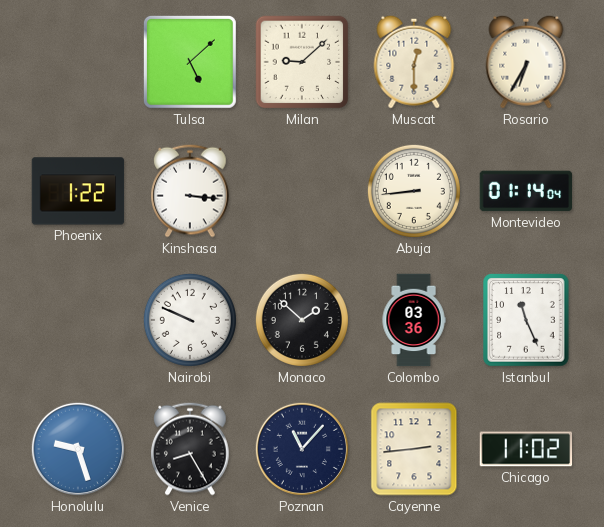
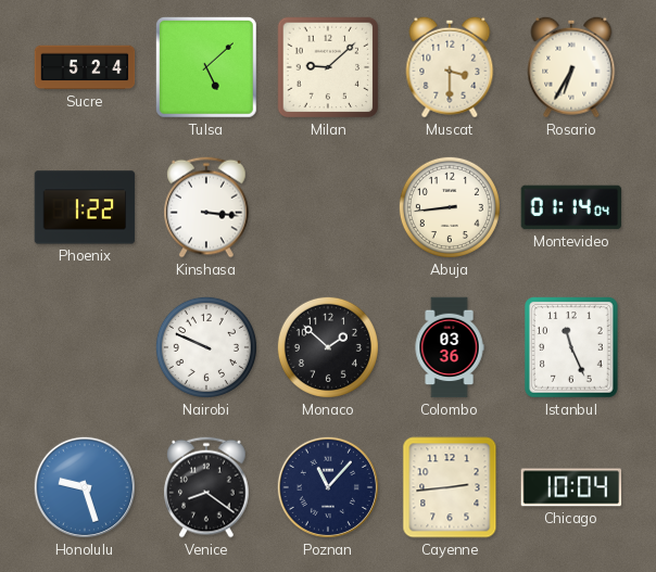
Sucre: none -> 5:24
Muscat: 12:30 -> 3:30
Venice: 8:25 -> 8:21
Chicago: 11:02 -> 10:04
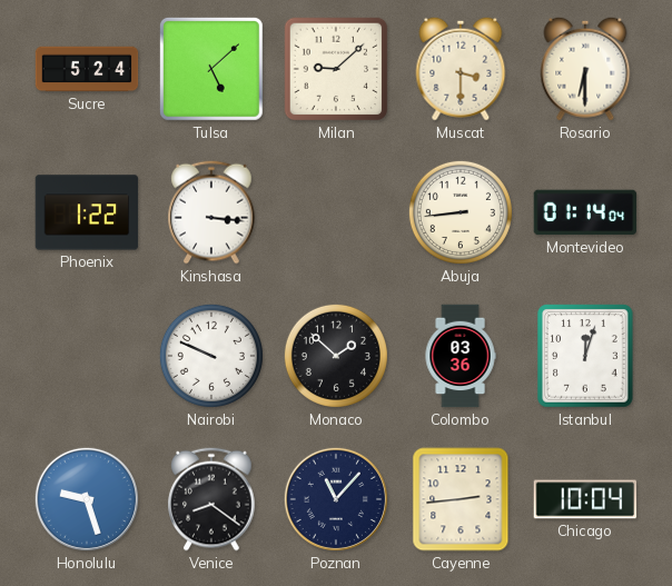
Rosario: 6:35 -> 6:30
Istanbul: 11:26 -> 12:03
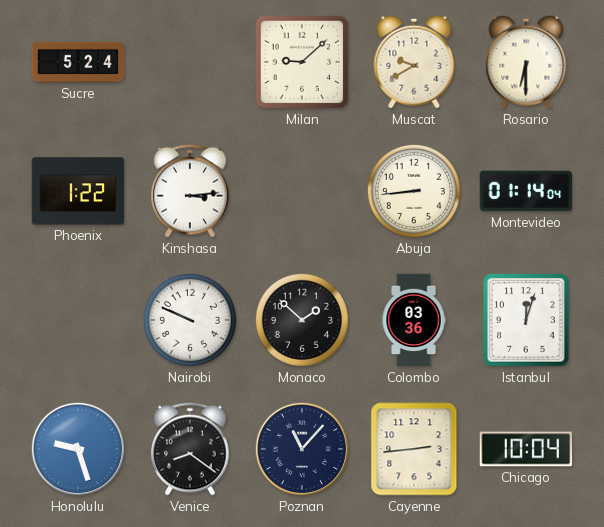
Tulsa: 5:08 -> none
Muscat: 3:30 -> 9:40
Kinshasa: 3:16 -> 3:14
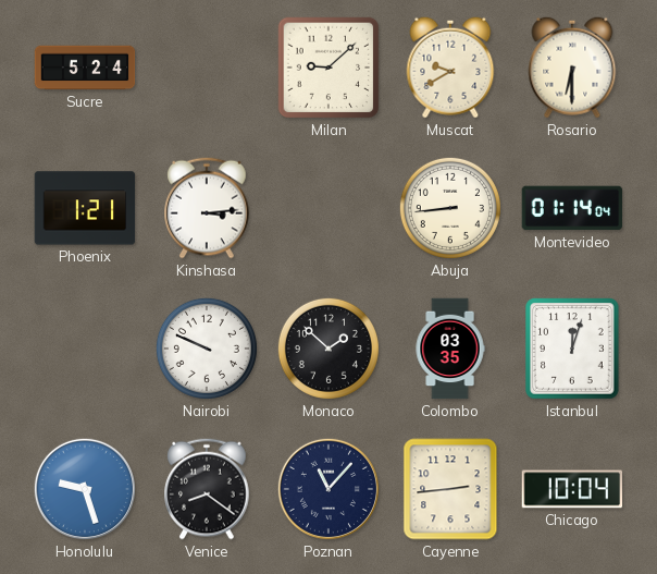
Phoenix: 1:22 -> 1:21
Colombo: 03:36 -> 03:35
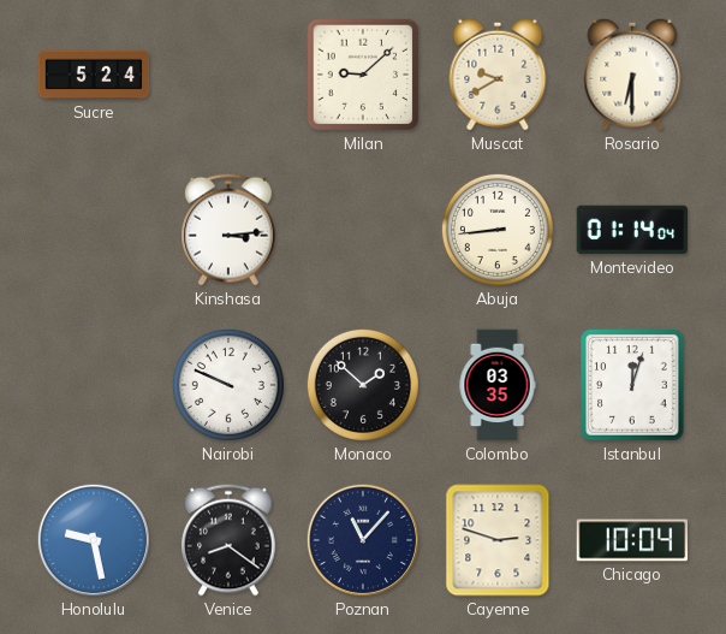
Phoenix: 1:21 -> none
Honolulu: 9:27 -> 9:28
Cayenne: 2:44 -> 2:48
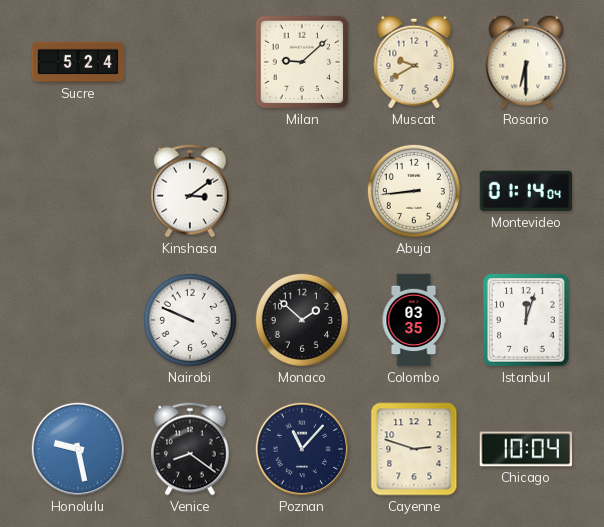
Kinshasa: 3:14 -> 3:09
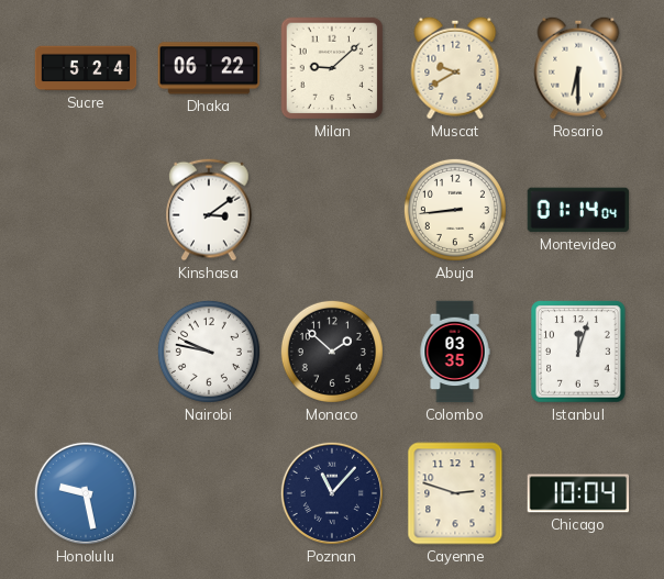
Dhaka: none -> 06:22
Nairobi: 9:49 -> 9:47
Venice: 8:21 -> none
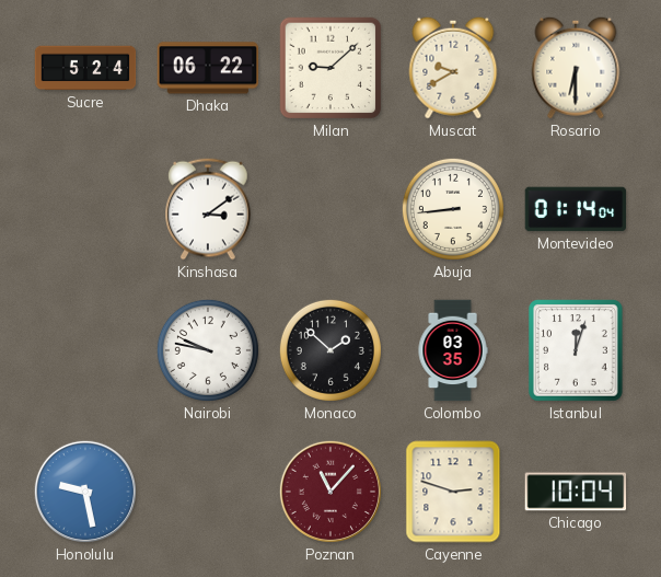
Poznan dial: navy -> burgundy
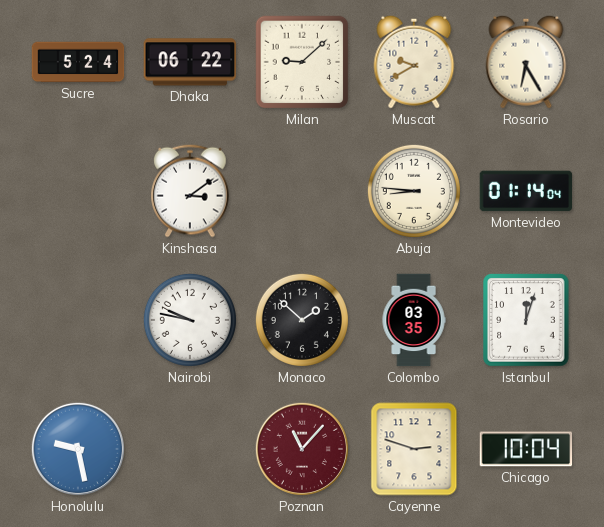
Rosario: 6:30 -> 6:25
Abuja: 8:44 -> 8:46
